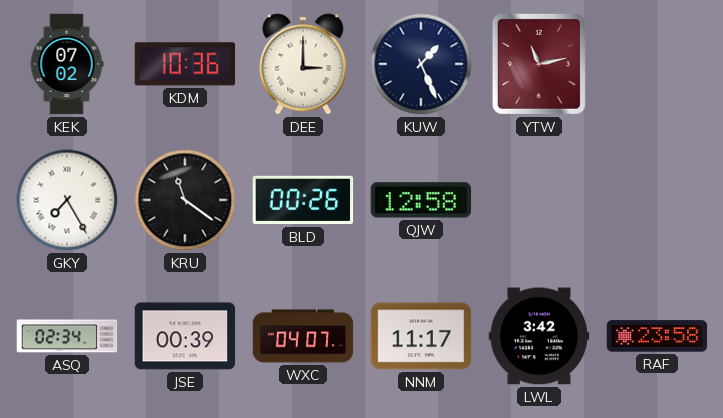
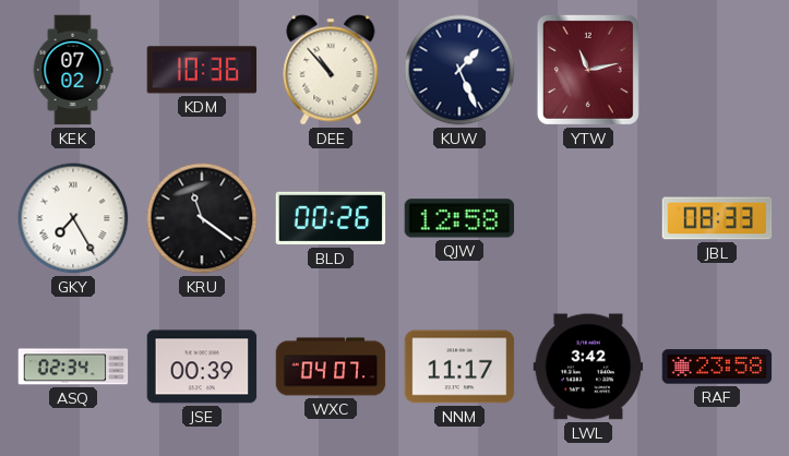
DEE: 3:00 -> 10:53
JBL: none -> 08:33
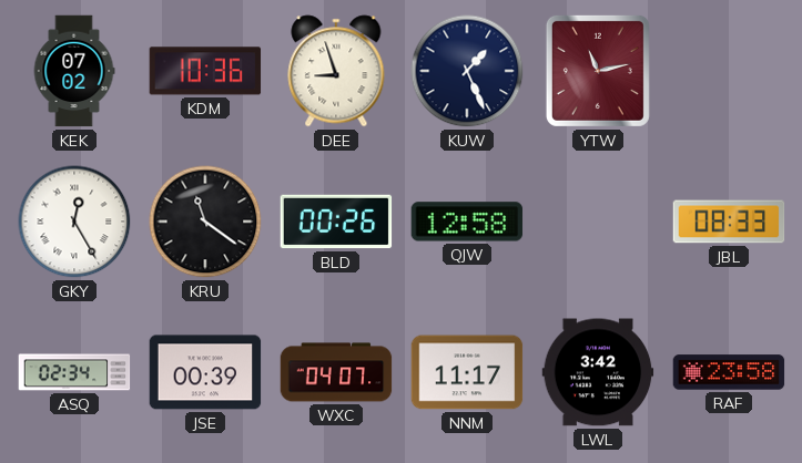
DEE: 10:53 -> 8:57
GKY: 7:25 -> 12:25
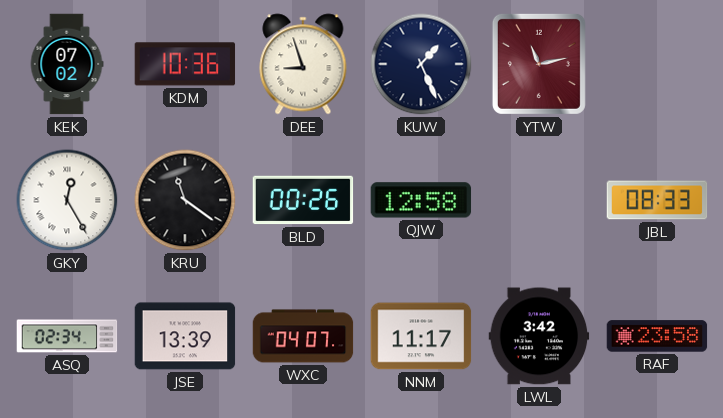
JSE: 00:39 -> 13:39
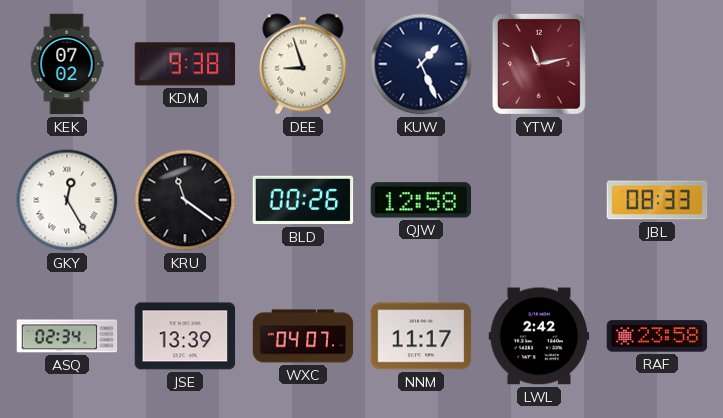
KDM: 10:36 -> 9:38
LWL: 3:42 -> 2:42
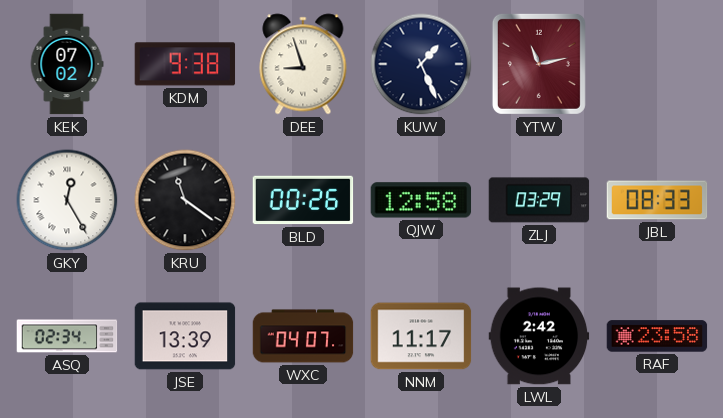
ZLJ: none -> 03:29
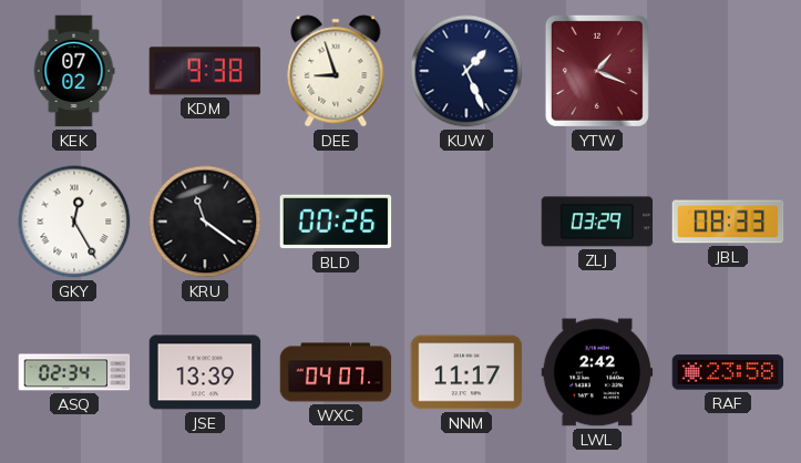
YTW: 11:13 -> 1:19
QJW: 12:58 -> none
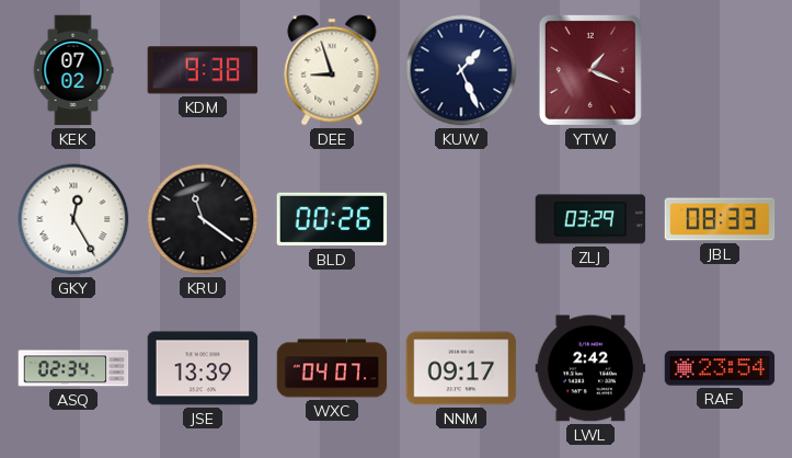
NNM: 11:17 -> 09:17
RAF: 23:58 -> 23:54
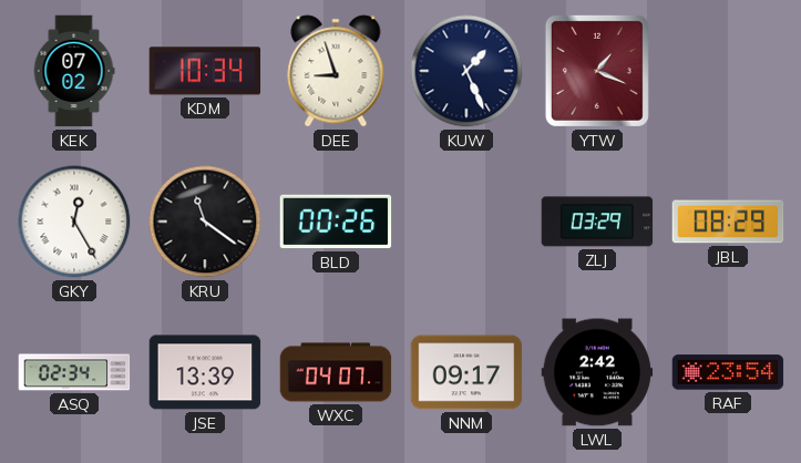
KDM: 9:38 -> 10:34
JBL: 08:33 -> 08:29
